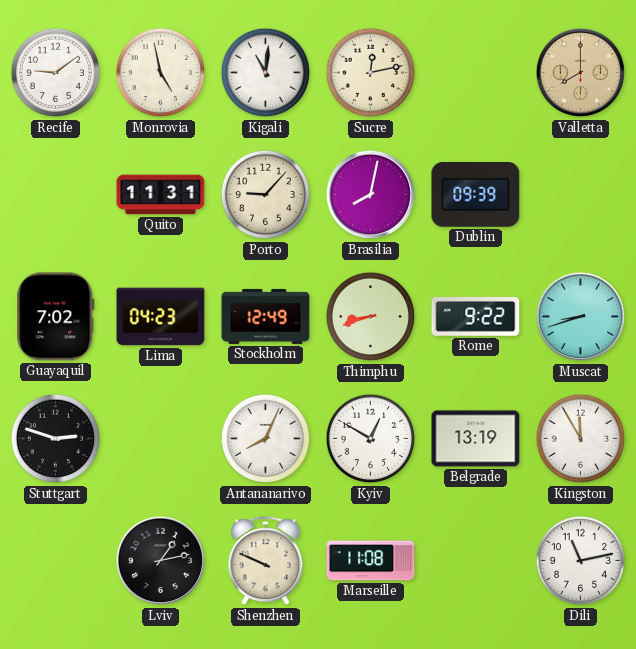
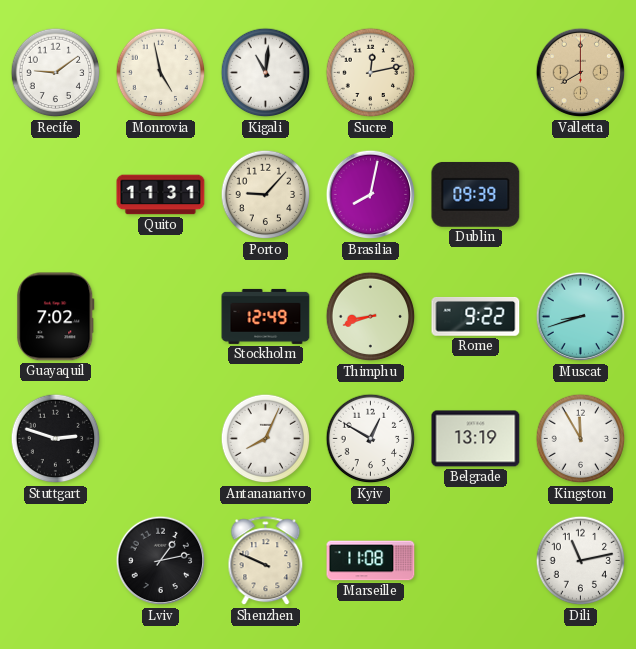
Lima: 04:23 -> none
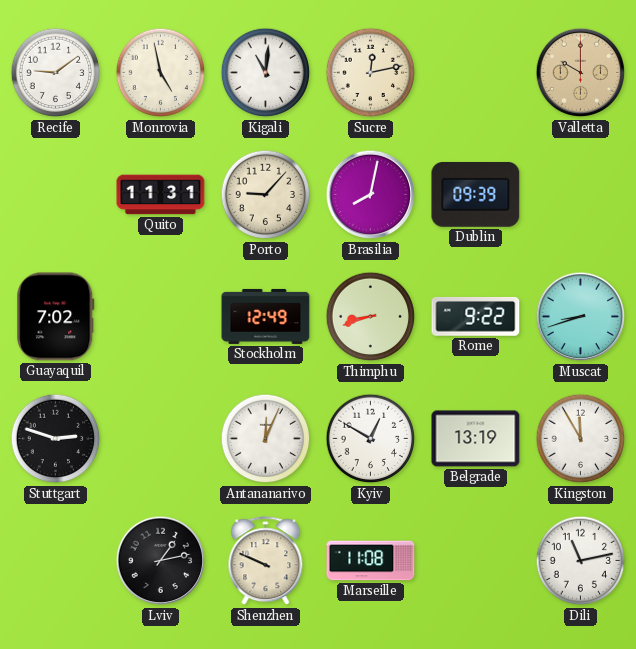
Valletta: 8:00 -> 10:00
Antananarivo: 8:04 -> 12:04
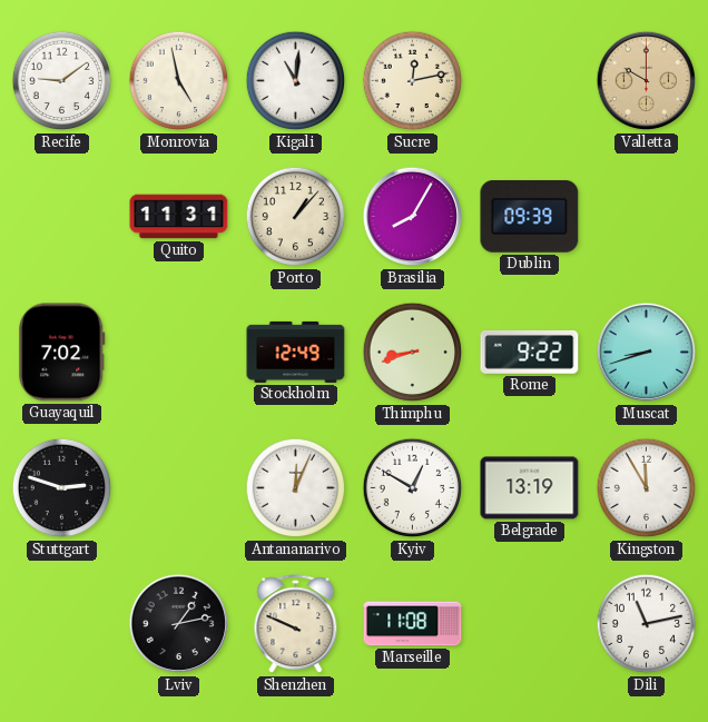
Porto: 9:07 -> 1:07
Brasilia: 8:02 -> 8:05
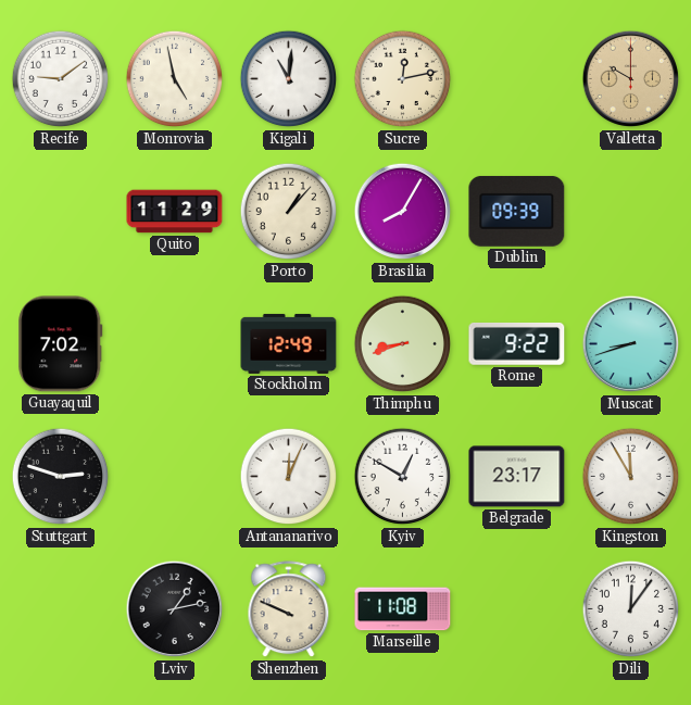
Quito: 11:31 -> 11:29
Belgrade: 13:19 -> 23:17
Dili: 11:13 -> 12:06
